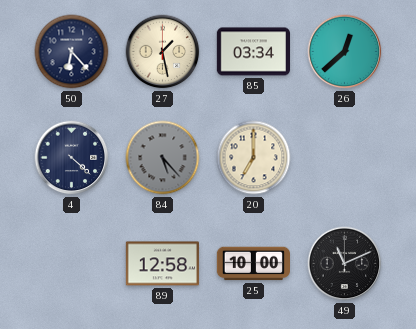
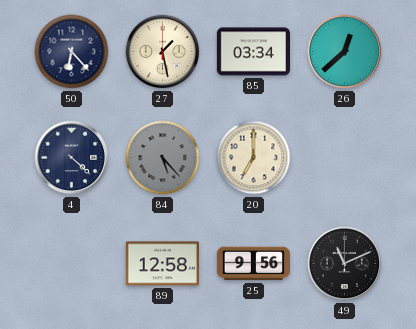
25: 10:00 -> 9:56
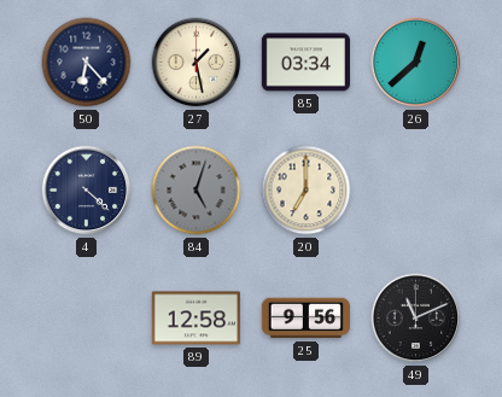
84: 5:23 -> 5:03
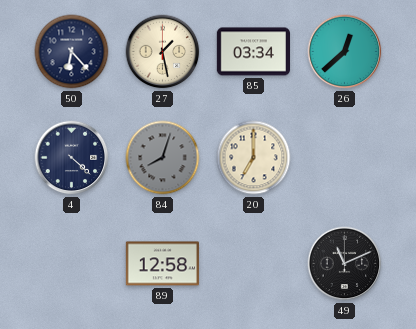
84: 5:03 -> 8:03
25: 9:56 -> none
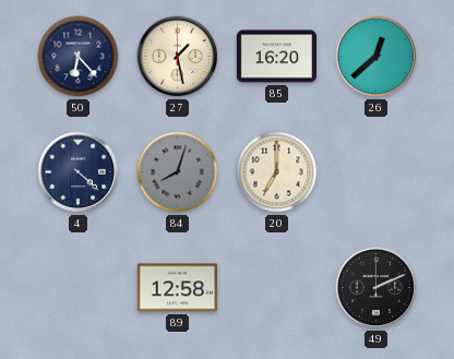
85: 03:34 -> 16:20
49: 11:11 -> 2:11
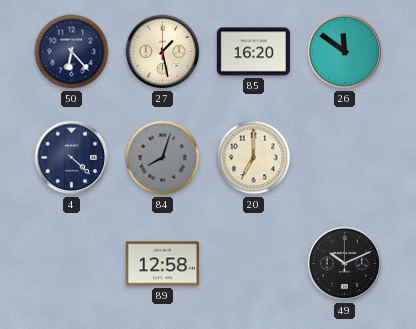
26: 12:38 -> 11:51
49: 2:11 -> 10:11
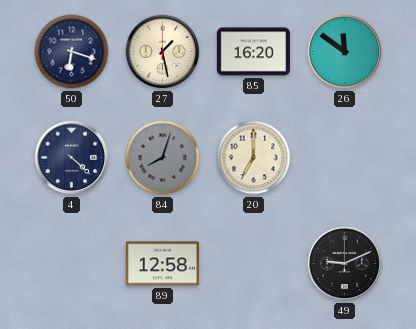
50: 6:23 -> 6:18
49: 10:11 -> 9:11
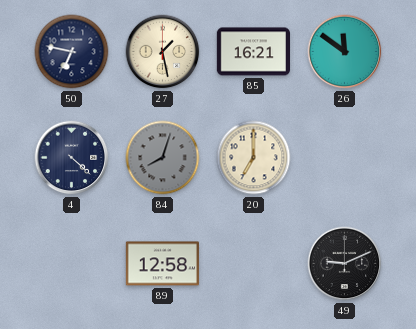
50: 6:18 -> 6:47
85: 16:20 -> 16:21
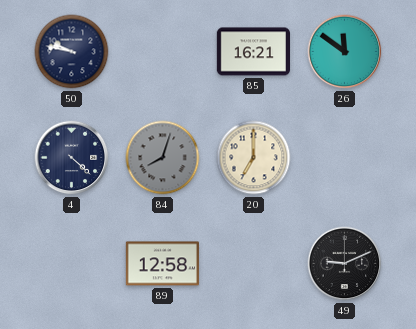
50: 6:47 -> 9:47
27: 1:28 -> none
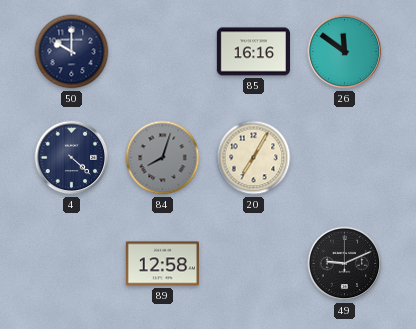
50: 9:47 -> 10:00
85: 16:21 -> 16:16
20: 7:00 -> 7:05
